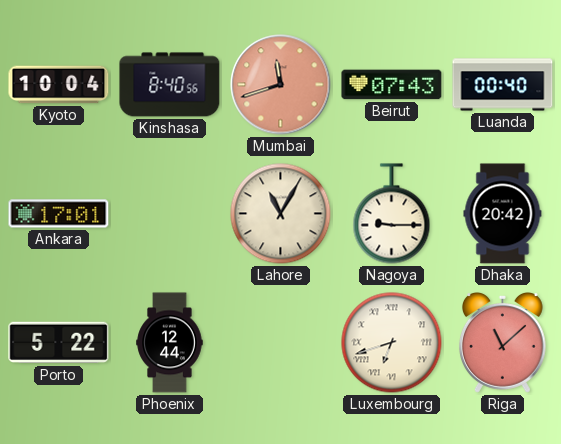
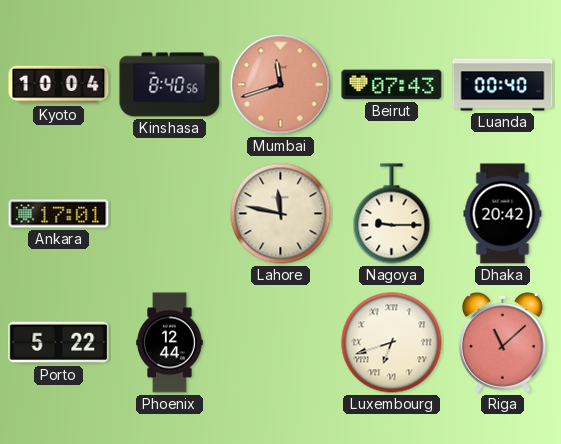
Lahore: 11:05 -> 11:47
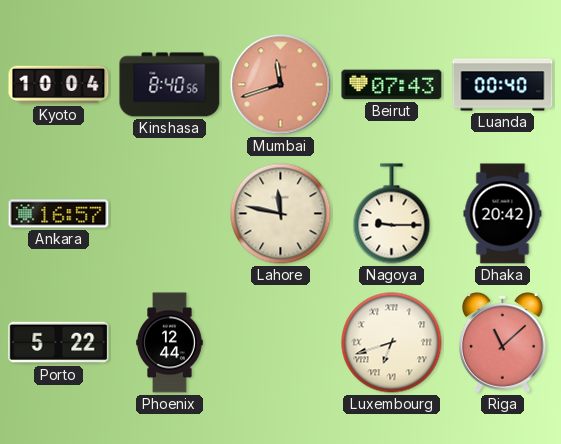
Ankara: 17:01 -> 16:57
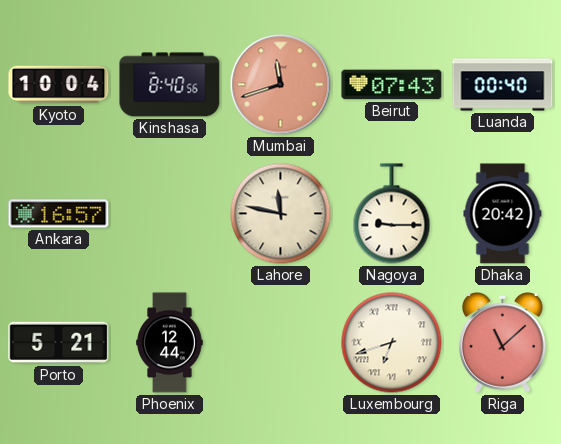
Porto: 5:22 -> 5:21
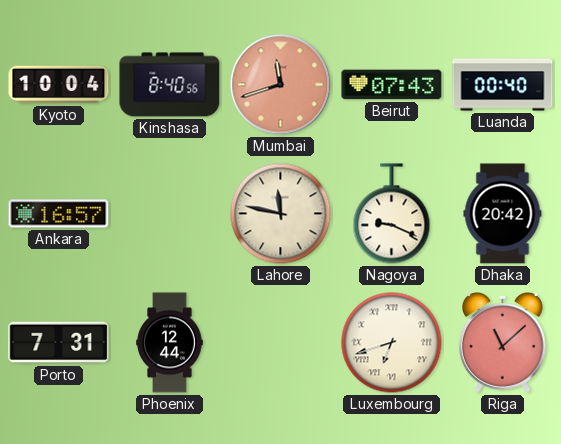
Nagoya: 9:15 -> 9:19
Porto: 5:21 -> 7:31
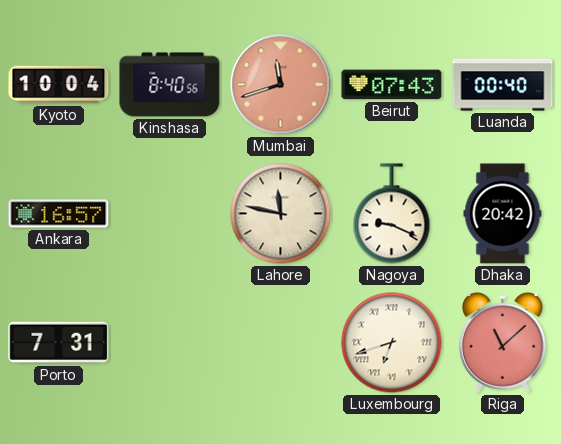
Phoenix: 12:44 -> none
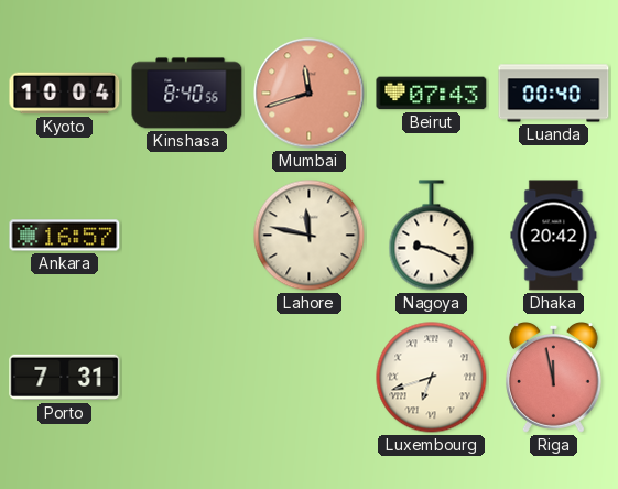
Riga: 11:08 -> 11:58
